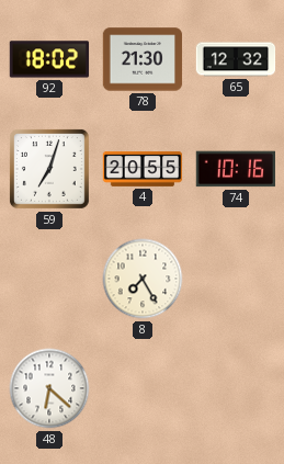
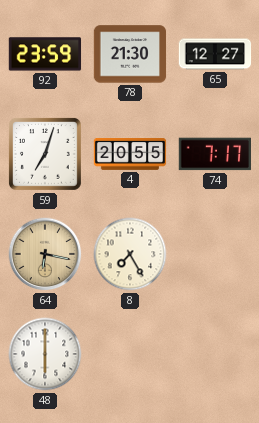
92: 18:02 -> 23:59
65: 12:32 -> 12:27
74: 10:16 -> 7:17
64: none -> 6:17
48: 6:22 -> 6:00
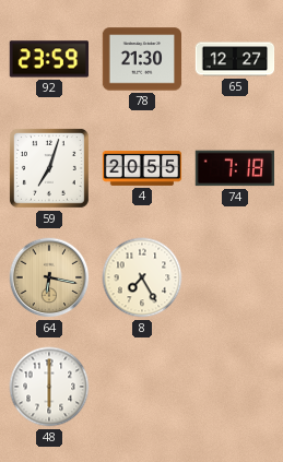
74: 7:17 -> 7:18
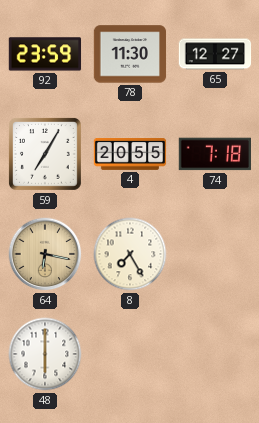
78: 21:30 -> 11:30
59: 7:03 -> 7:05
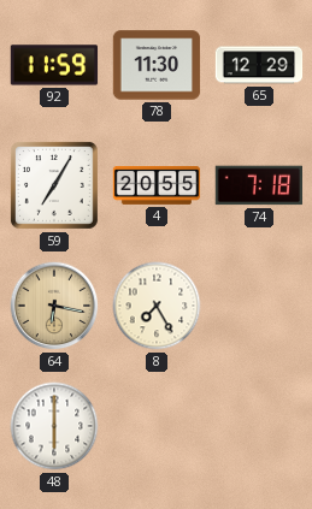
92: 23:59 -> 11:59
65: 12:27 -> 12:29
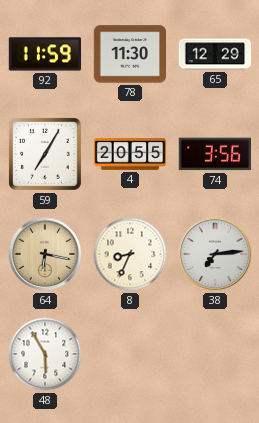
74: 7:18 -> 3:56
8: 7:25 -> 8:34
38: none -> 7:14
48: 6:00 -> 5:55
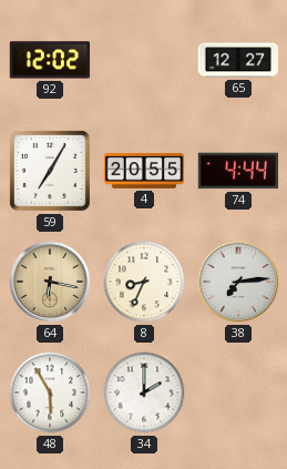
92: 11:59 -> 12:02
78: 11:30 -> none
65: 12:29 -> 12:27
74: 3:56 -> 4:44
34: none -> 2:00
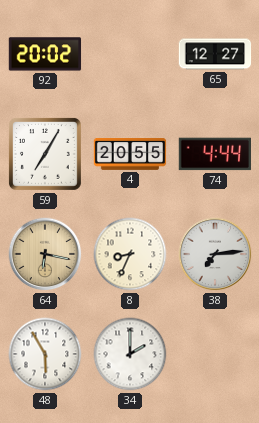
92: 12:02 -> 20:02
